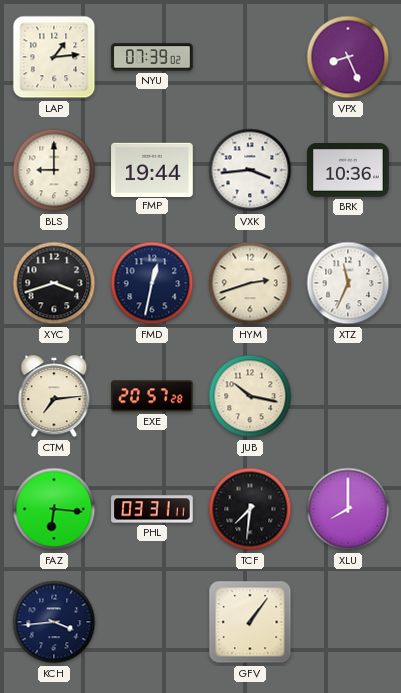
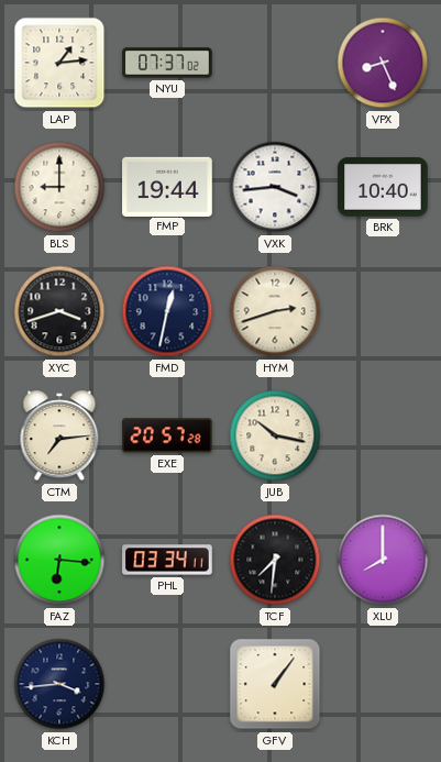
NYU: 07:39 -> 07:37
BRK: 10:36 -> 10:40
XTZ: 11:34 -> none
PHL: 03:31 -> 03:34
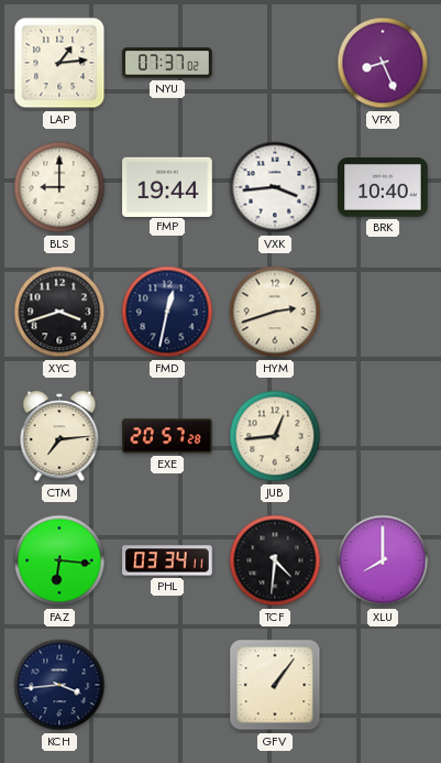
JUB: 10:17 -> 12:44
TCF: 7:31 -> 4:31
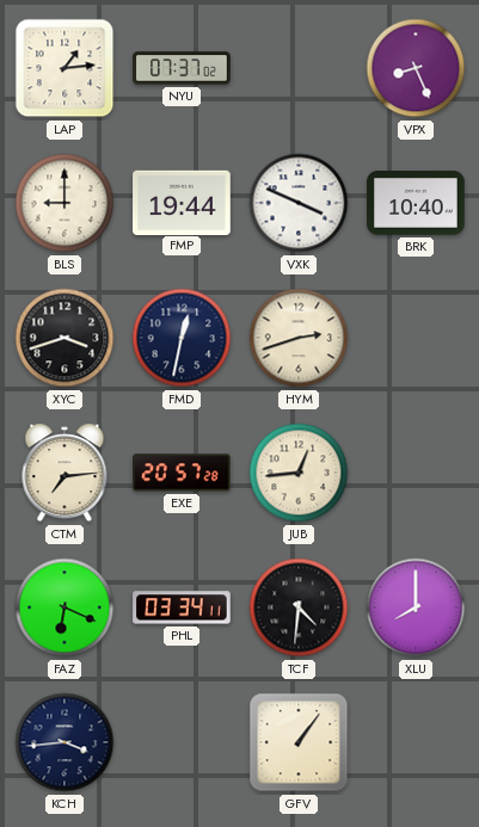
VXK: 3:44 -> 3:49
FAZ: 6:16 -> 6:19
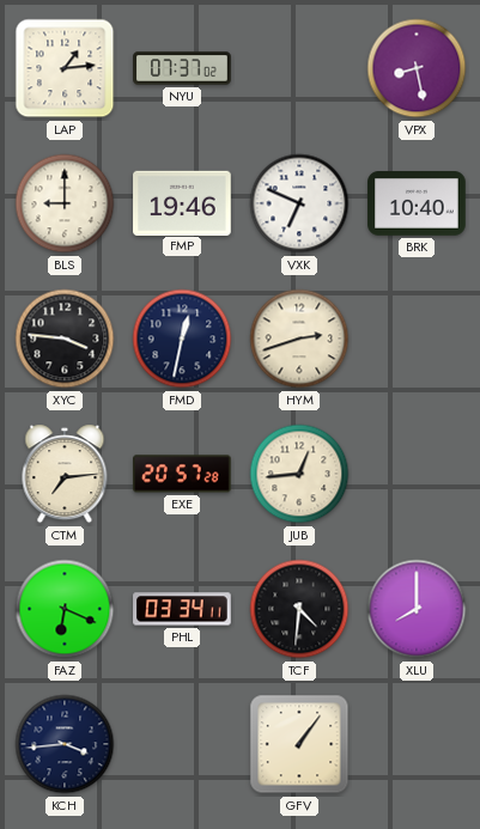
VPX: 8:26 -> 8:28
FMP: 19:44 -> 19:46
VXK: 3:49 -> 6:49
XYC: 3:42 -> 3:46
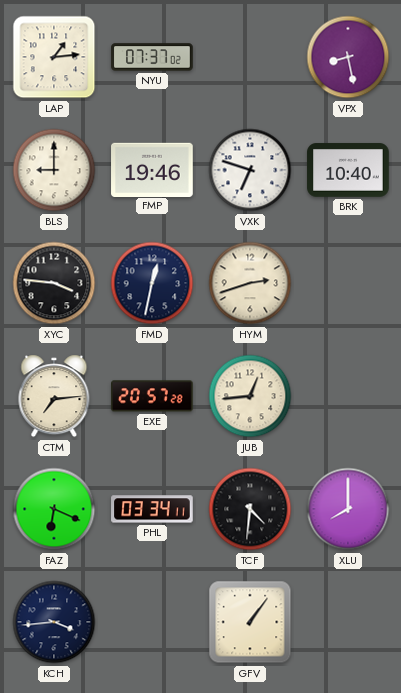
VXK: 6:49 -> 6:48
